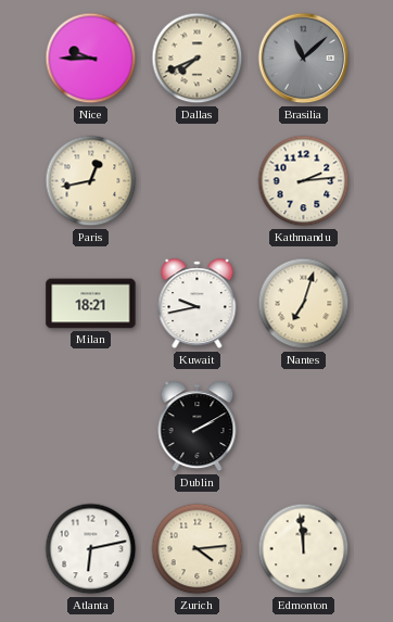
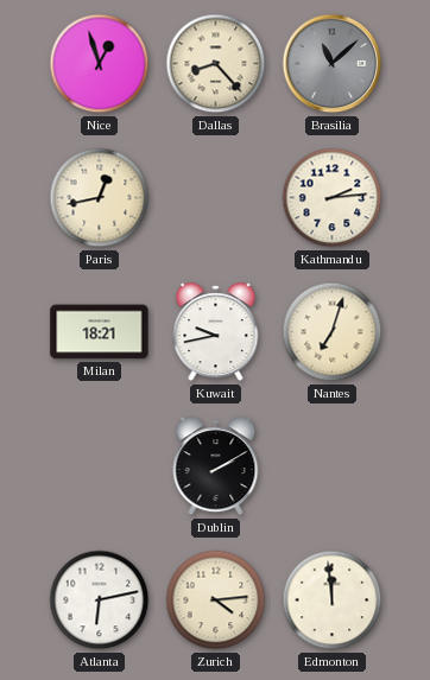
Nice: 9:45 -> 12:57
Dallas: 7:41 -> 8:23
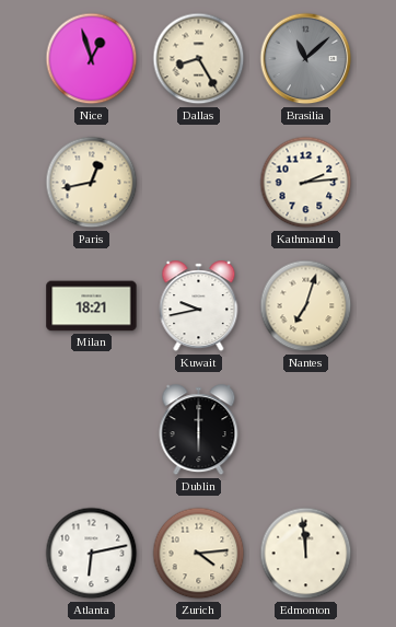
Dallas: 8:23 -> 8:25
Dublin: 2:10 -> 6:00
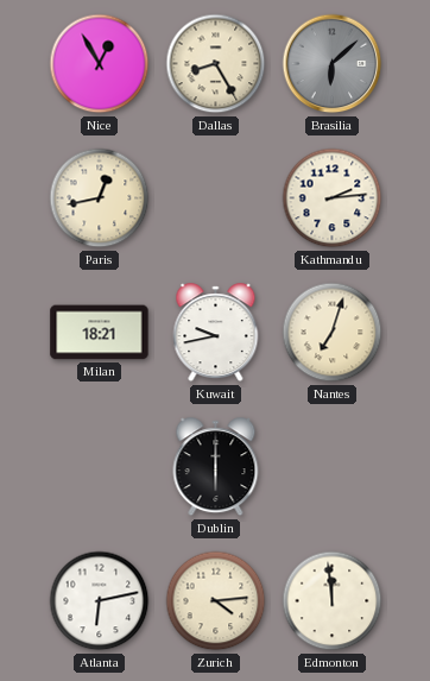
Nice: 12:57 -> 12:55
Brasilia: 11:08 -> 6:08
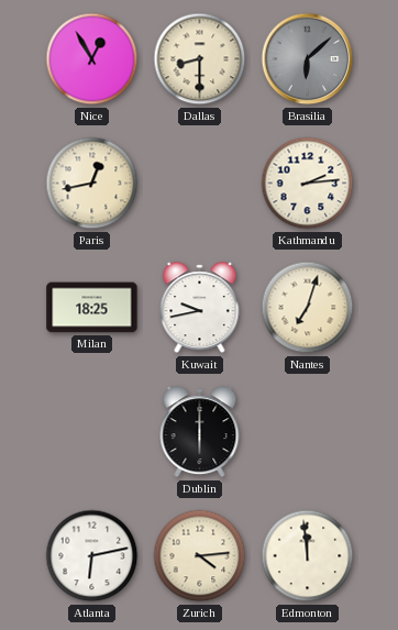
Dallas: 8:25 -> 8:30
Milan: 18:21 -> 18:25
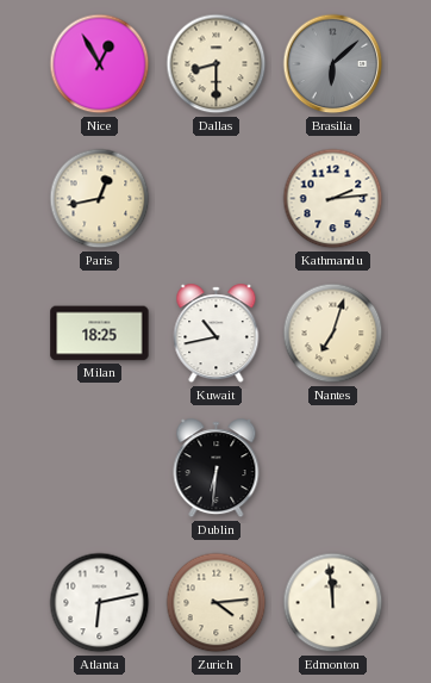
Kuwait: 9:43 -> 10:43
Dublin: 6:00 -> 6:31
